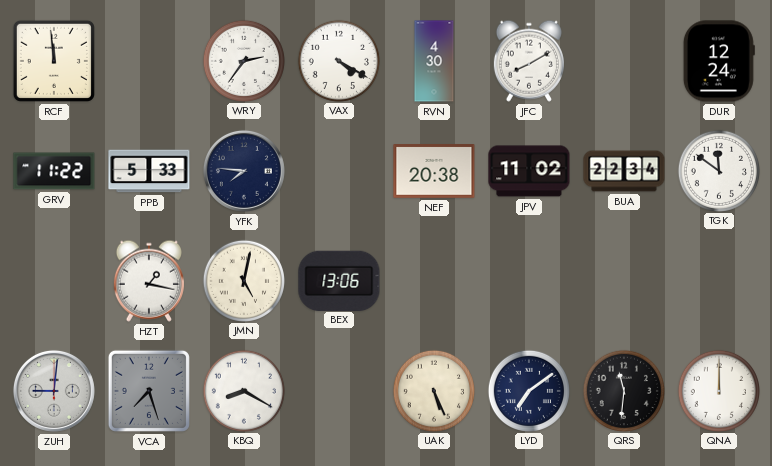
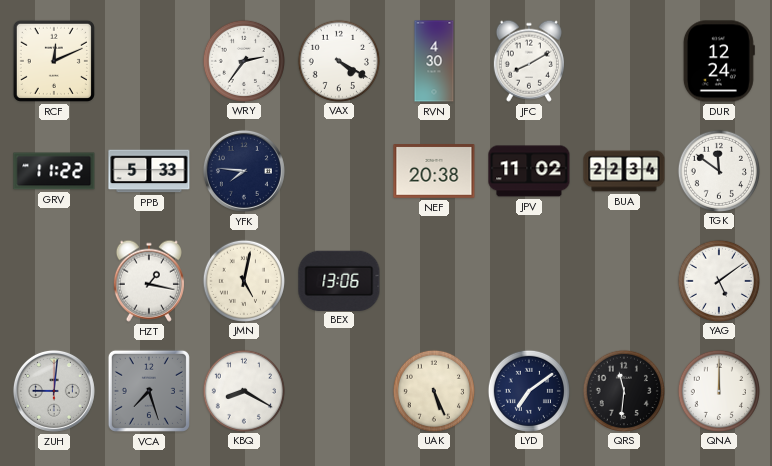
RCF: 11:59 -> 12:11
YAG: none -> 5:09
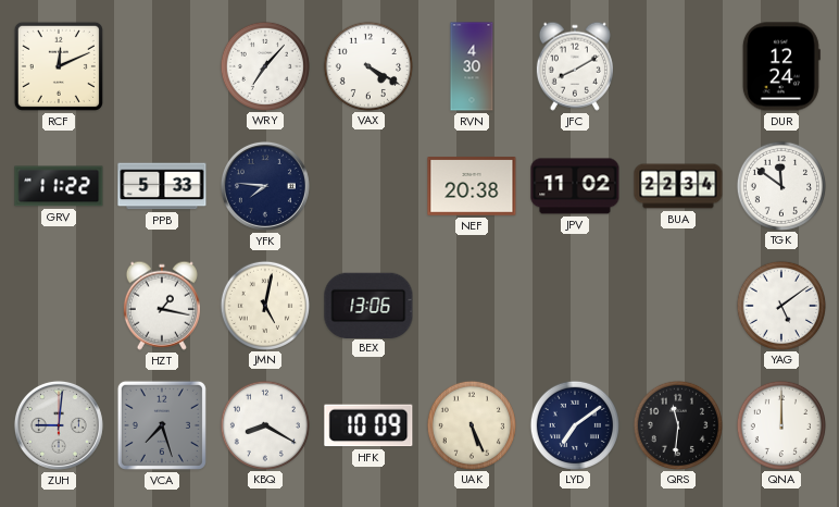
WRY: 2:36 -> 7:07
HFK: none -> 10:09
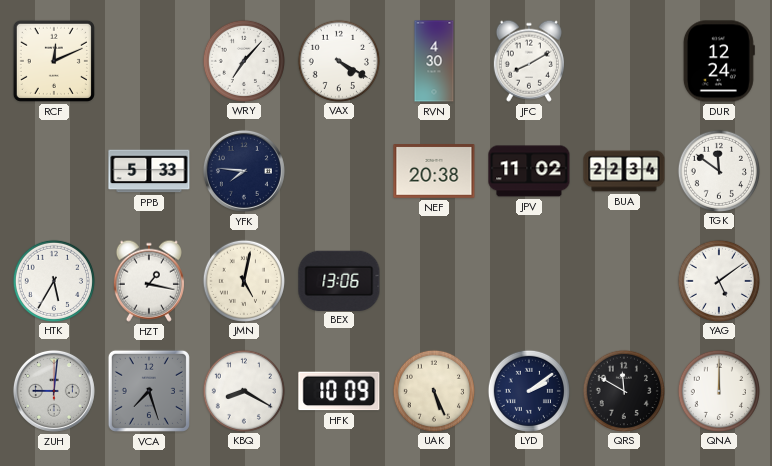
GRV: 11:22 -> none
HTK: none -> 5:35
LYD: 7:09 -> 2:09
QRS: 11:31 -> 11:50
